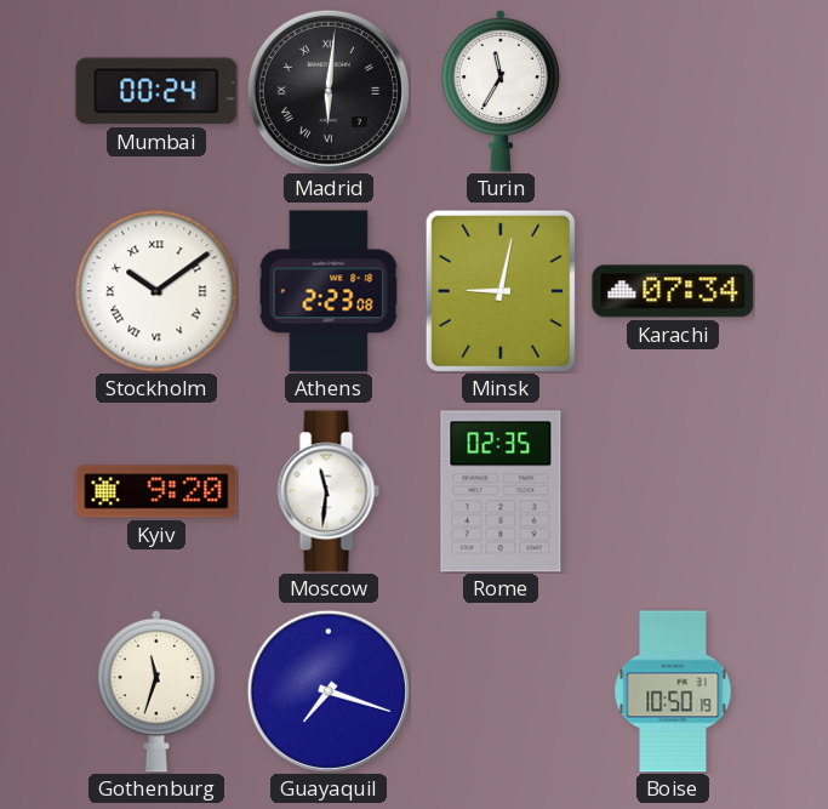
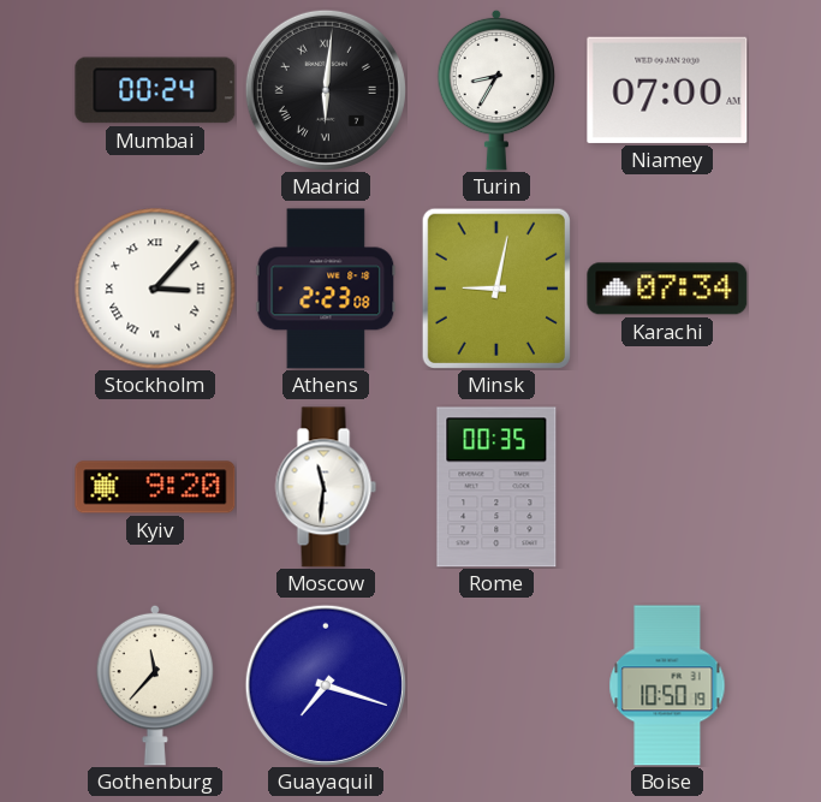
Turin: 11:35 -> 8:35
Niamey: none -> 07:00
Stockholm: 10:09 -> 3:07
Rome: 02:35 -> 00:35
Gothenburg: 11:33 -> 11:37
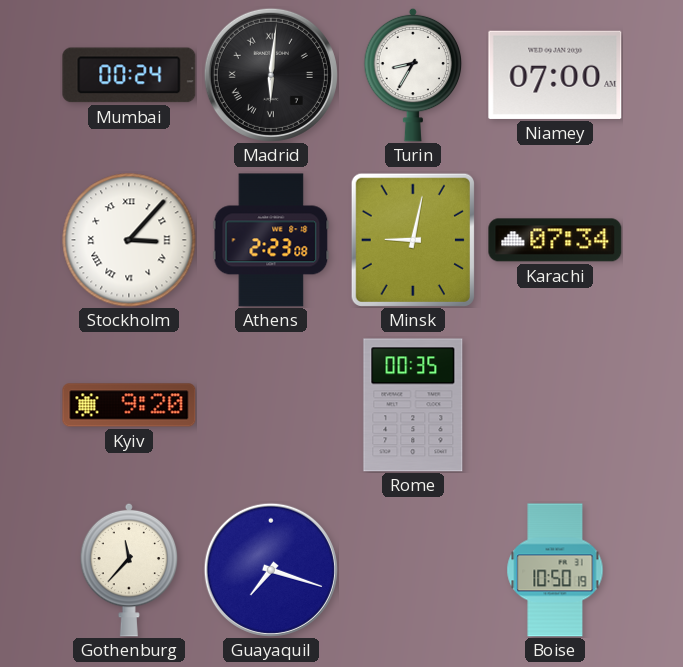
Moscow: 11:31 -> none
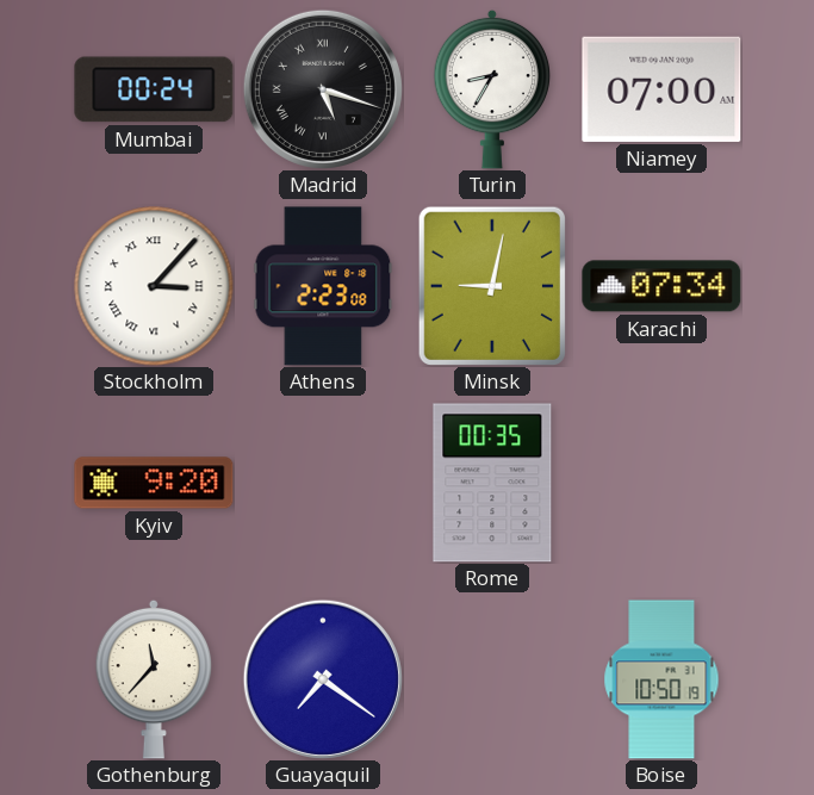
Madrid: 6:01 -> 5:18
Guayaquil: 7:18 -> 7:21
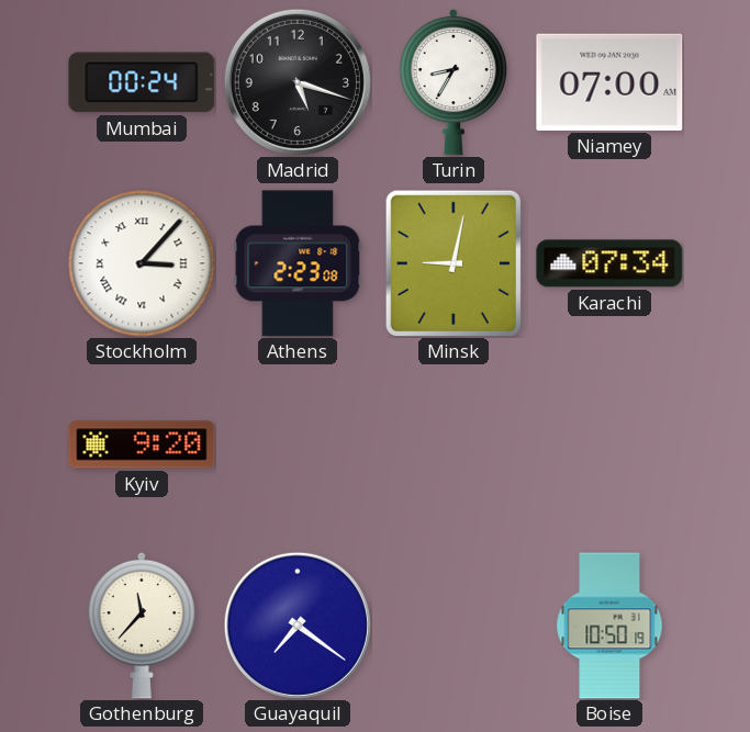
Madrid numerals: Roman -> Arabic
Rome: 00:35 -> none
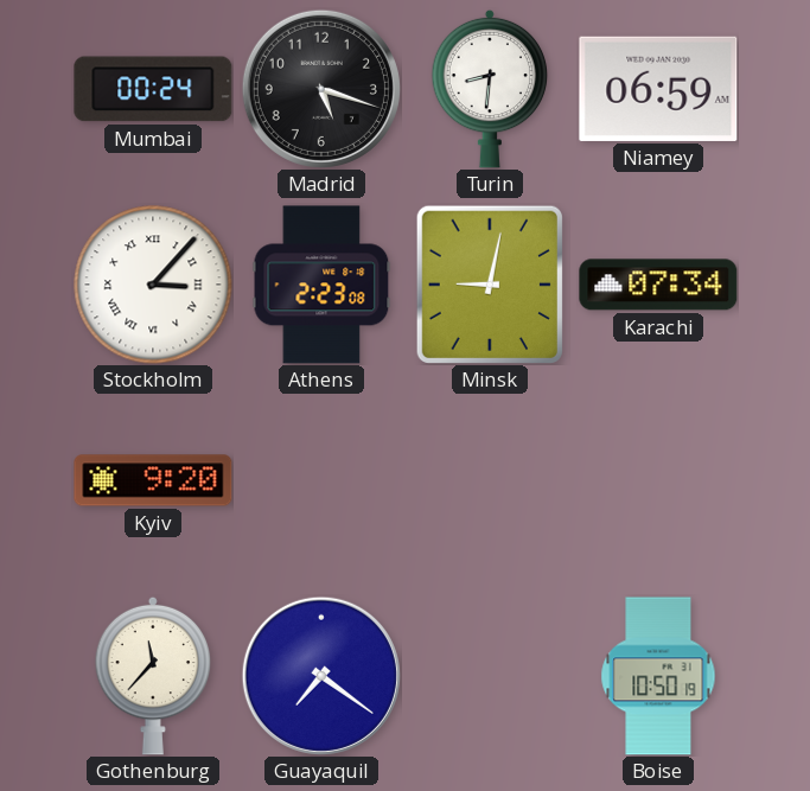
Turin: 8:35 -> 8:31
Niamey: 07:00 -> 06:59
